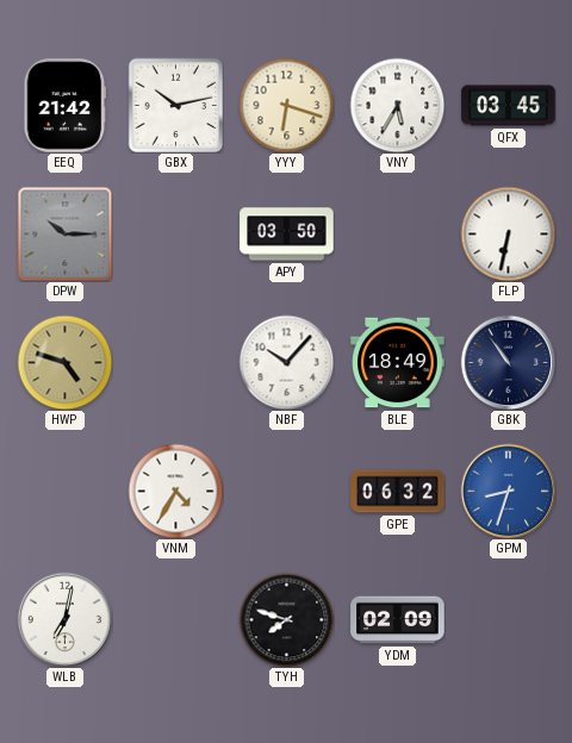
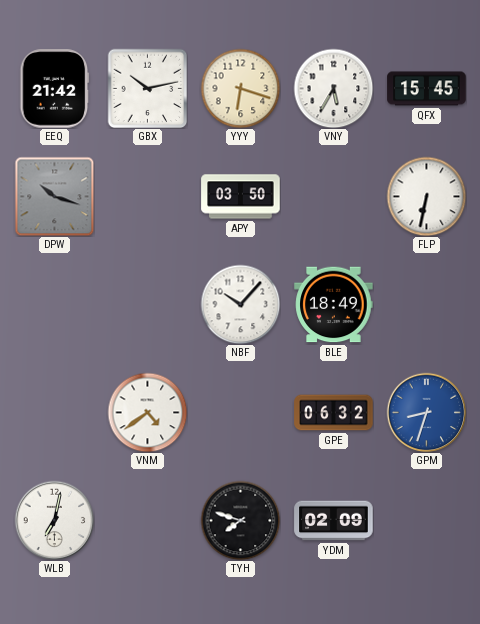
QFX: 03:45 -> 15:45
DPW: 10:15 -> 10:18
HWP: 4:48 -> none
GBK: 10:54 -> none
VNM: 4:35 -> 4:39
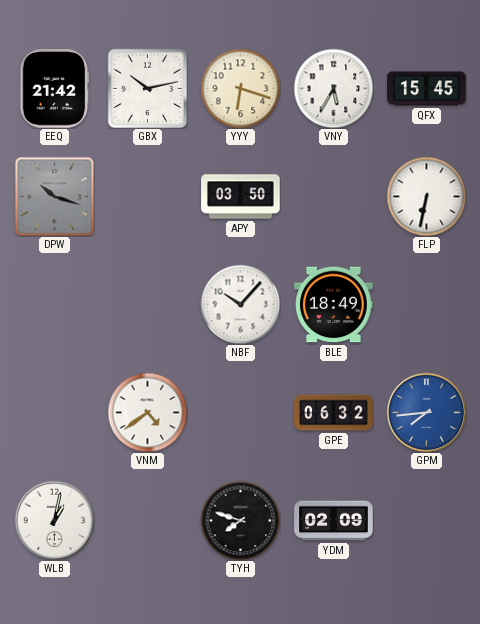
GPM: 8:33 -> 7:44
WLB: 7:02 -> 1:02
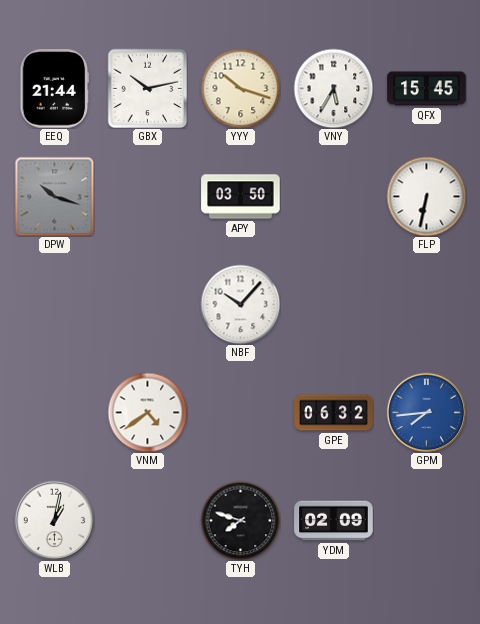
EEQ: 21:42 -> 21:44
YYY: 6:18 -> 10:18
BLE: 18:49 -> none
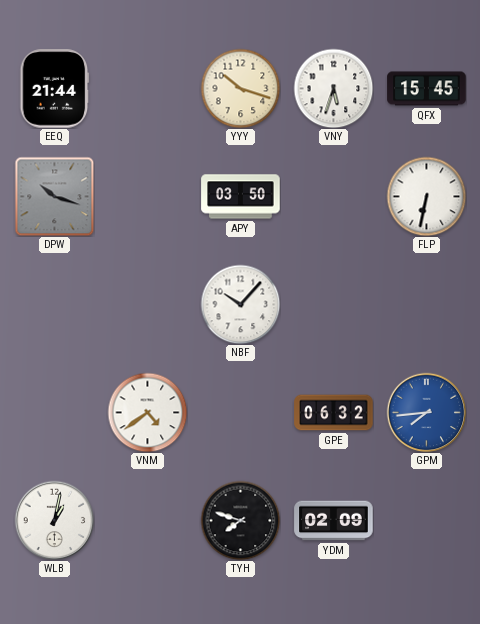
GBX: 10:13 -> none
VNY: 5:35 -> 5:33
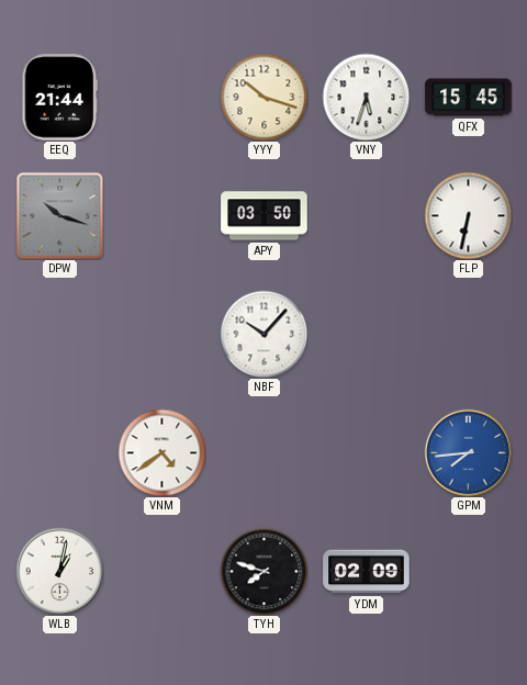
GPE: 06:32 -> none
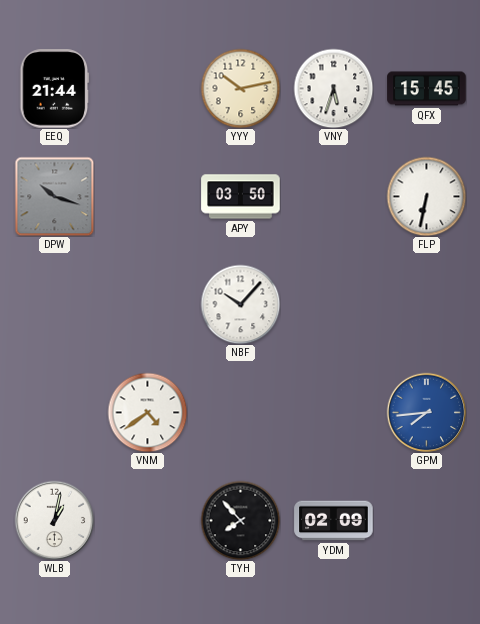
YYY: 10:18 -> 10:13
TYH: 7:48 -> 7:53
